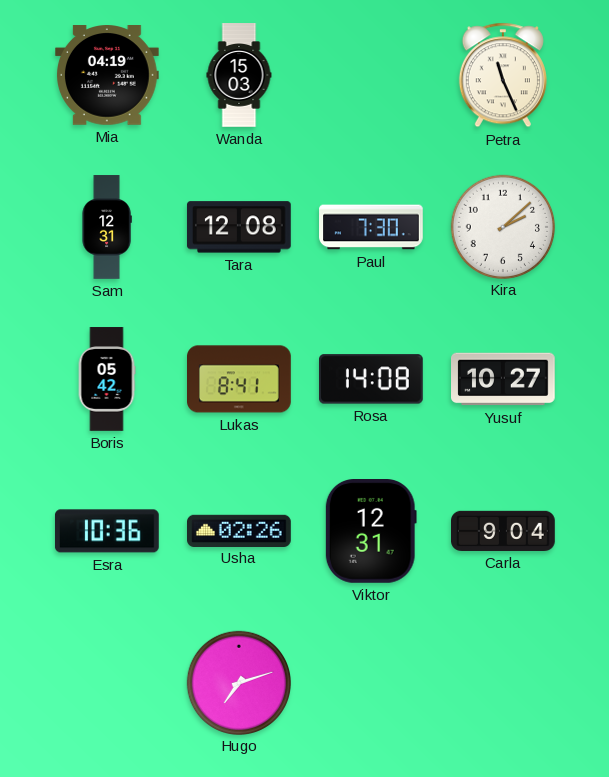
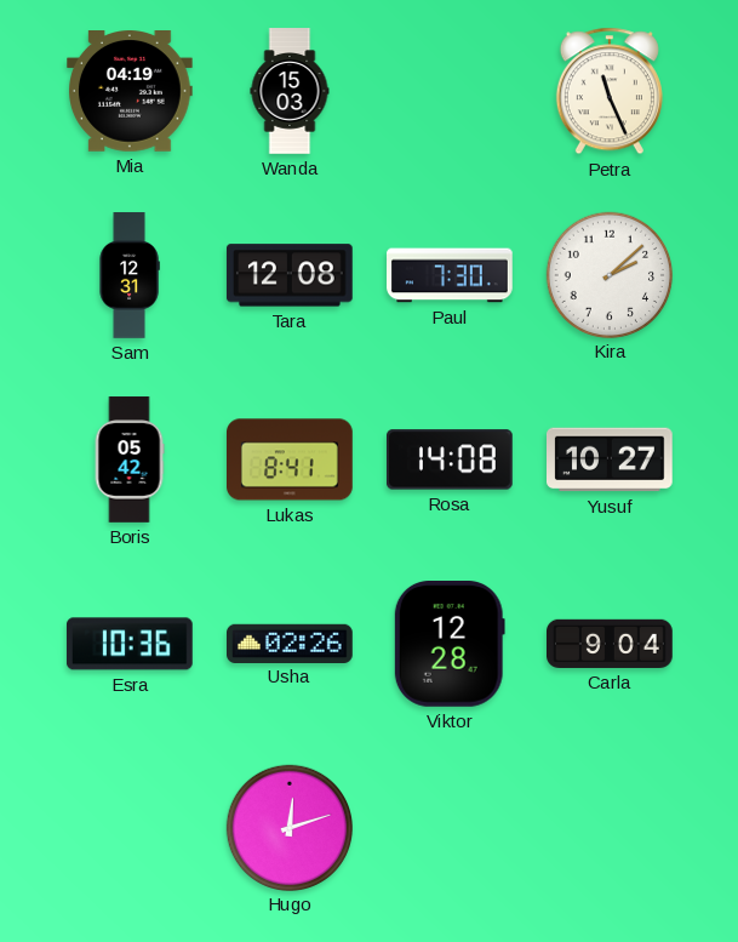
Viktor: 12:31 -> 12:28
Hugo: 7:12 -> 12:12
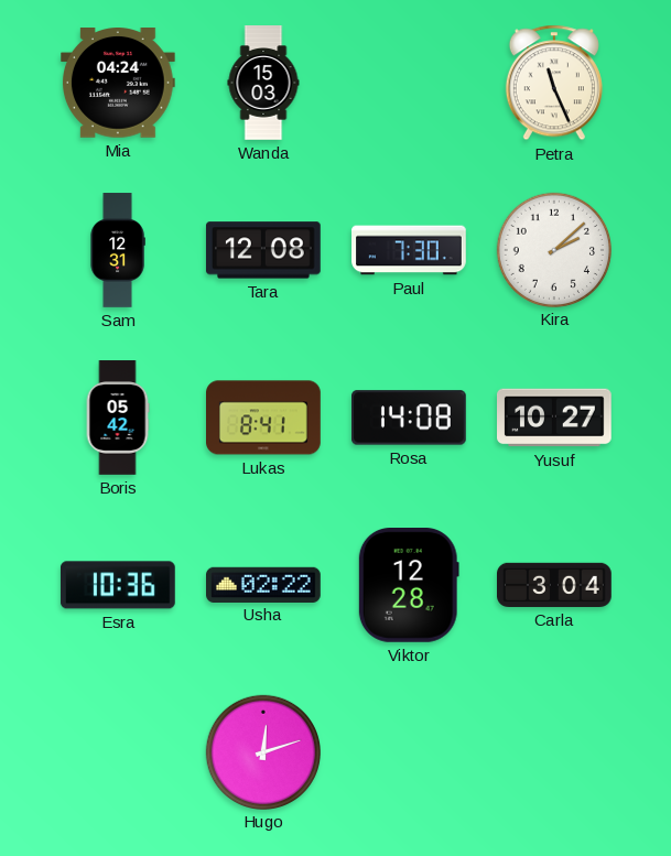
Mia: 04:19 -> 04:24
Usha: 02:26 -> 02:22
Carla: 9:04 -> 3:04
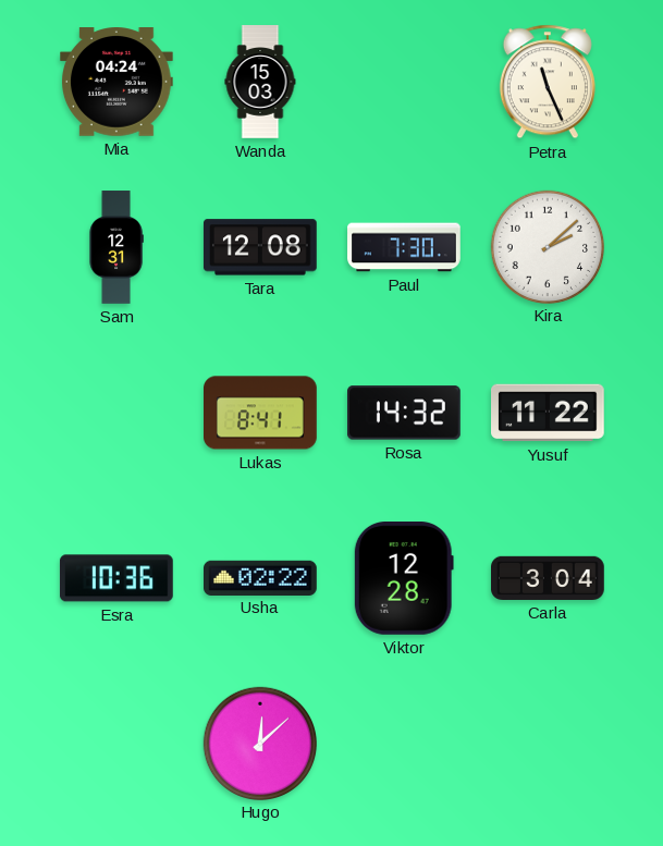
Boris: 05:42 -> none
Rosa: 14:08 -> 14:32
Yusuf: 10:27 -> 11:22
Hugo: 12:12 -> 12:08
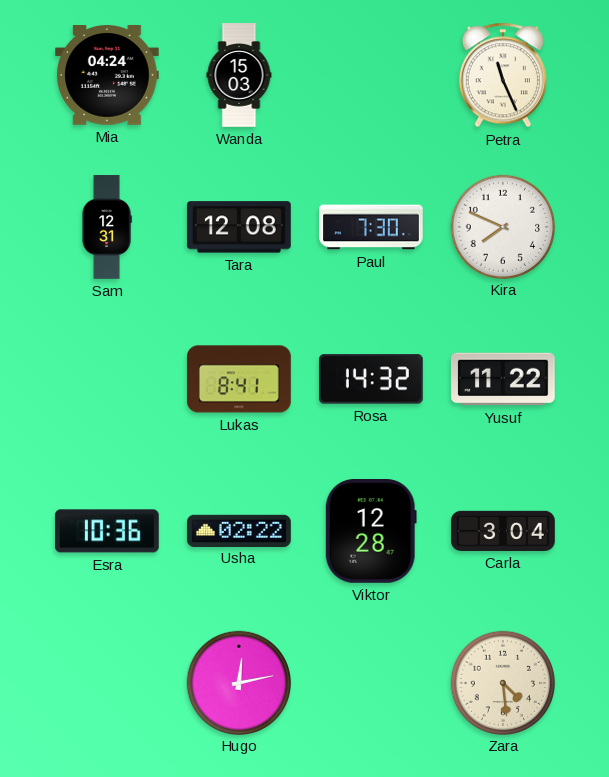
Kira: 2:08 -> 7:49
Hugo: 12:08 -> 12:13
Zara: none -> 4:29
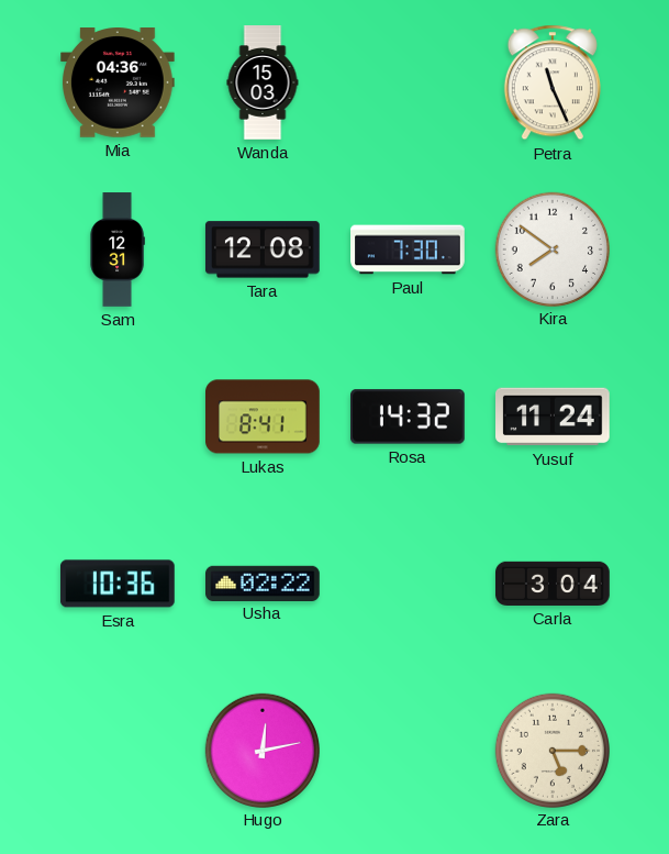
Mia: 04:24 -> 04:36
Kira: 7:49 -> 7:51
Yusuf: 11:22 -> 11:24
Viktor: 12:28 -> none
Zara: 4:29 -> 5:15
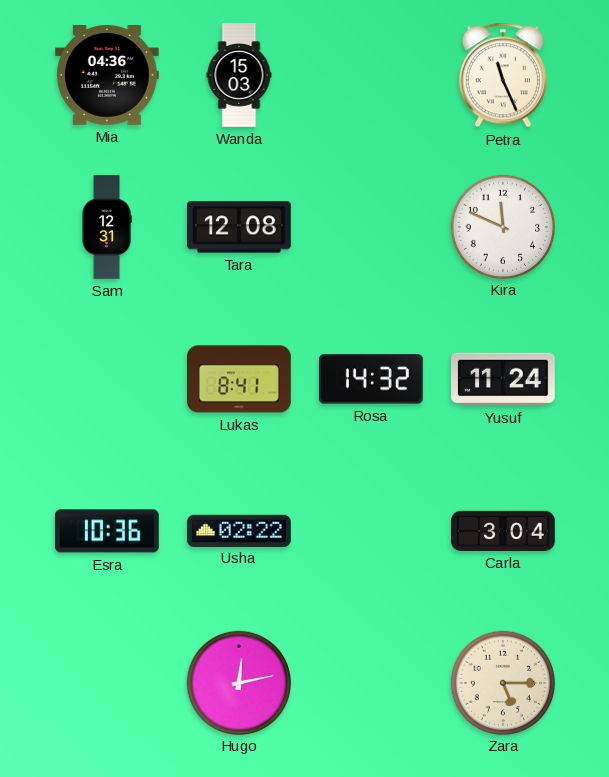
Paul: 7:30 -> none
Kira: 7:51 -> 11:49
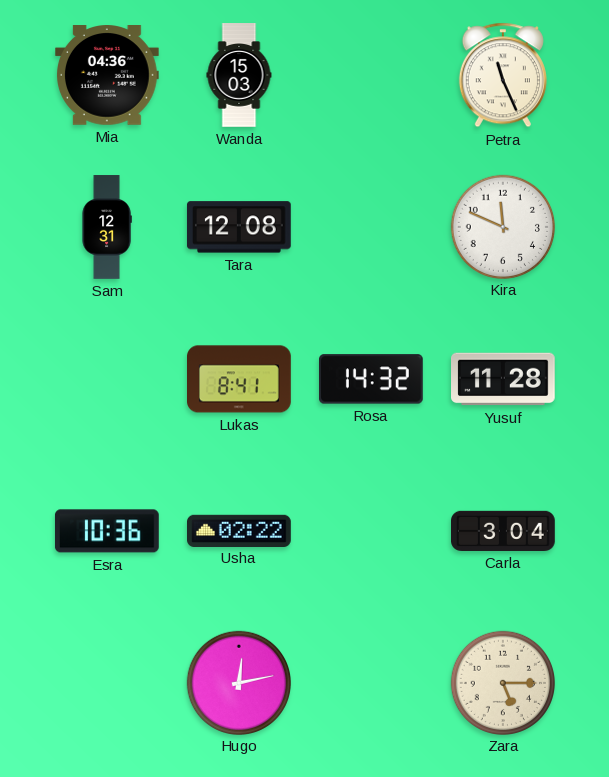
Yusuf: 11:24 -> 11:28
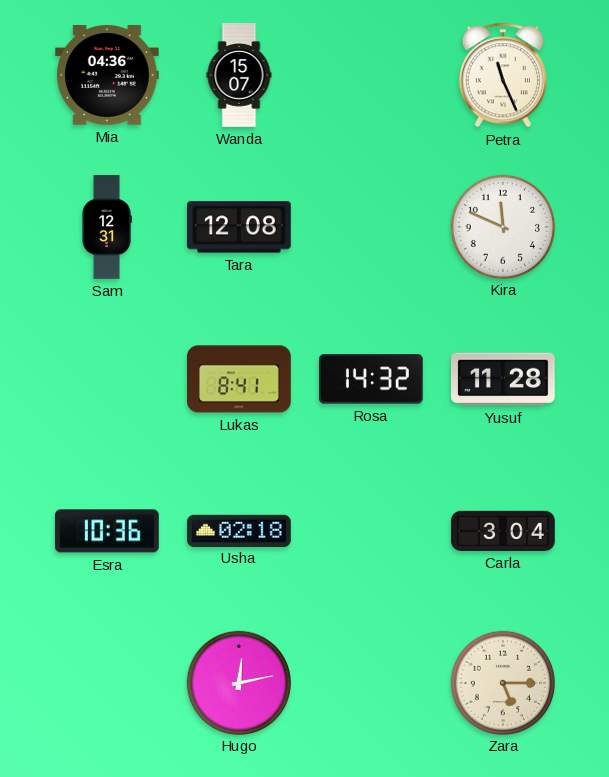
Wanda: 15:03 -> 15:07
Usha: 02:22 -> 02:18
